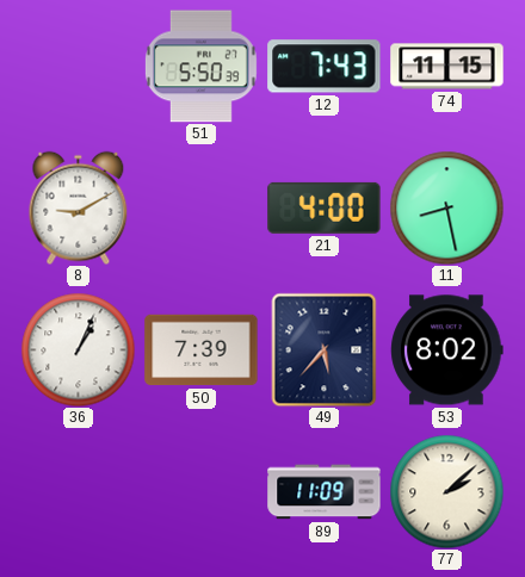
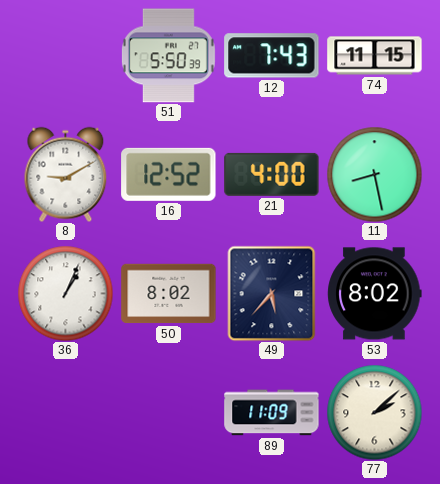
16: none -> 12:52
50: 7:39 -> 8:02
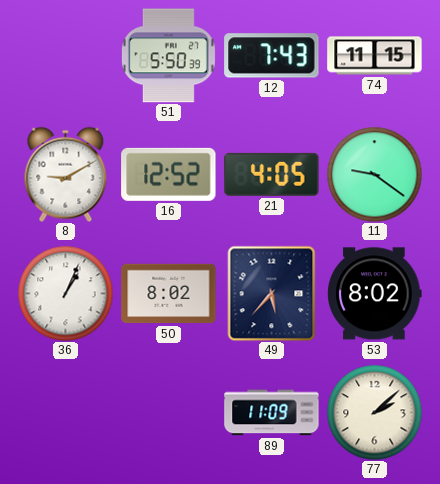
21: 4:00 -> 4:05
11: 8:28 -> 9:21
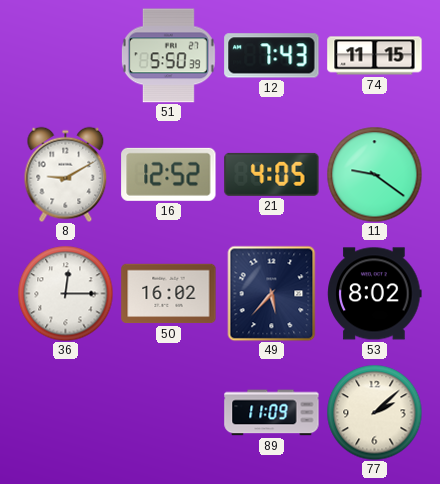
36: 1:04 -> 12:15
50: 8:02 -> 16:02
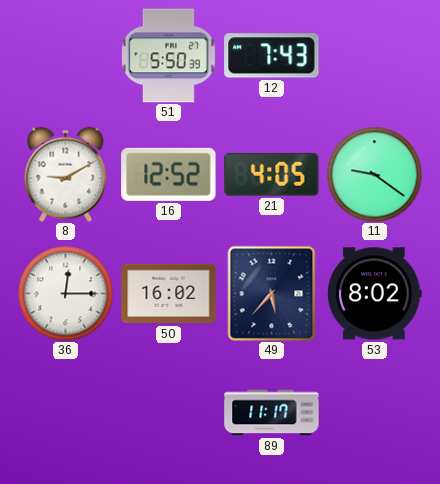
74: 11:15 -> none
89: 11:09 -> 11:17
77: 2:08 -> none
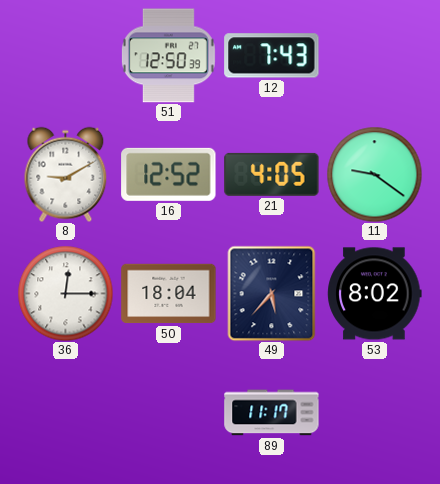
51: 5:50 -> 12:50
50: 16:02 -> 18:04
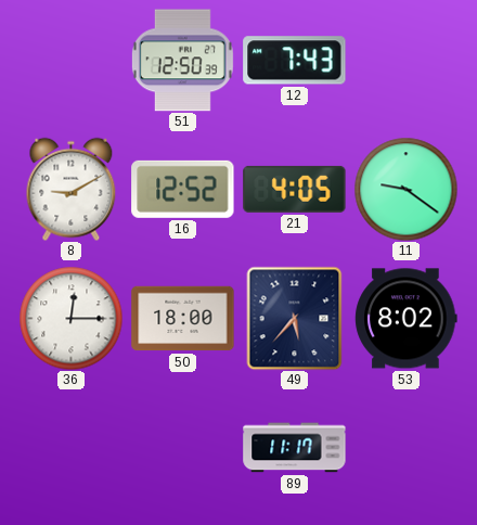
50: 18:04 -> 18:00
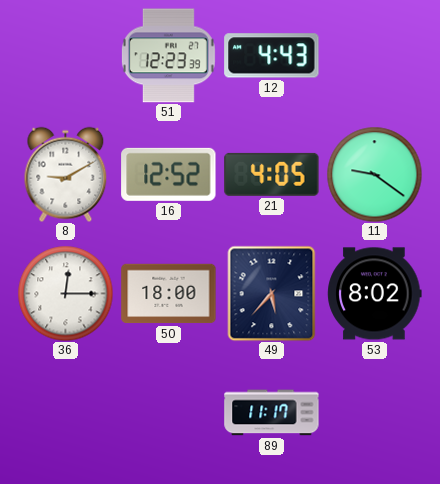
51: 12:50 -> 12:23
12: 7:43 -> 4:43
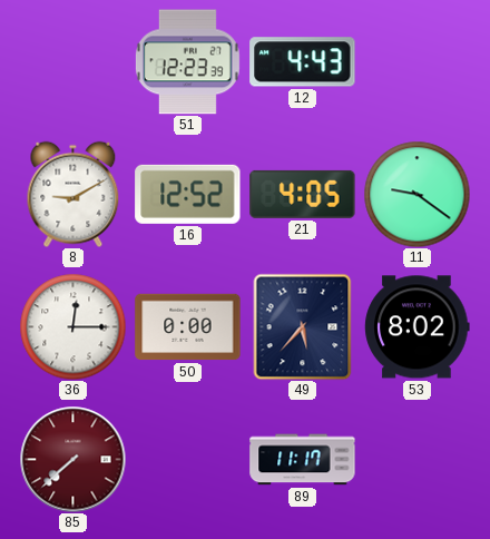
50: 18:00 -> 0:00
85: none -> 7:38
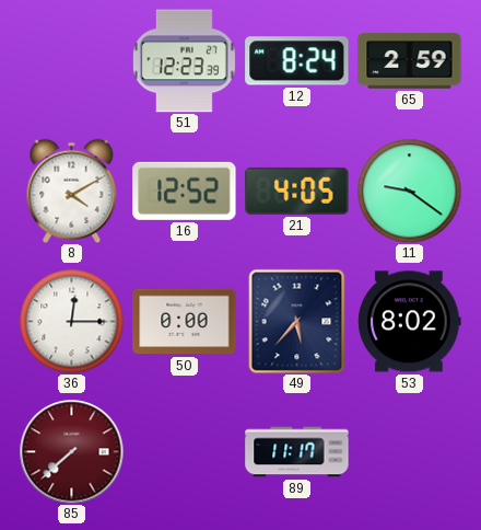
12: 4:43 -> 8:24
65: none -> 2:59
8: 9:10 -> 4:10
